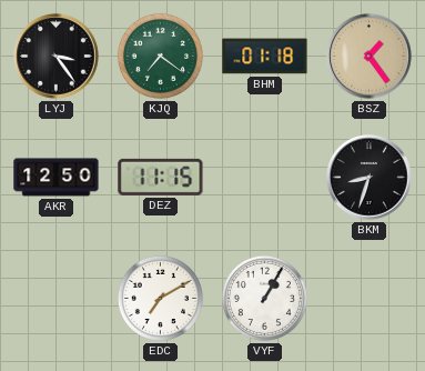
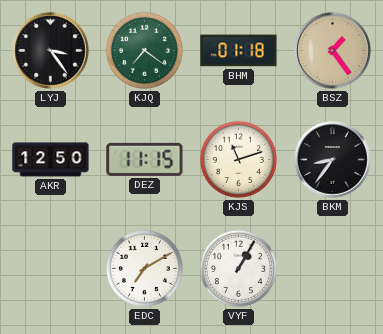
KJS: none -> 11:12
BKM: 8:33 -> 8:36
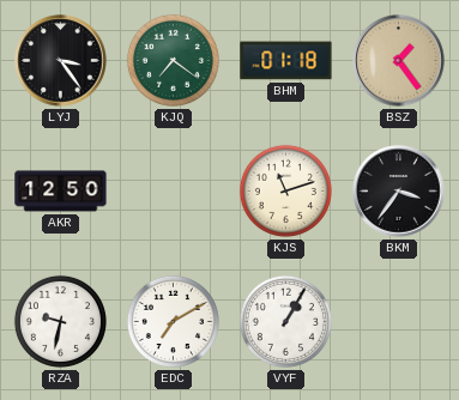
DEZ: 11:15 -> none
BKM: 8:36 -> 3:36
RZA: none -> 9:32
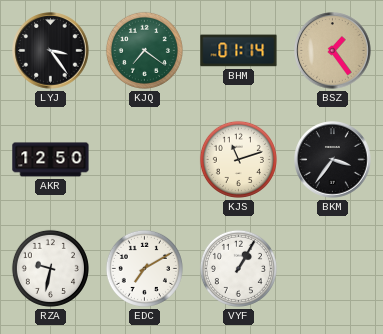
BHM: 01:18 -> 01:14
